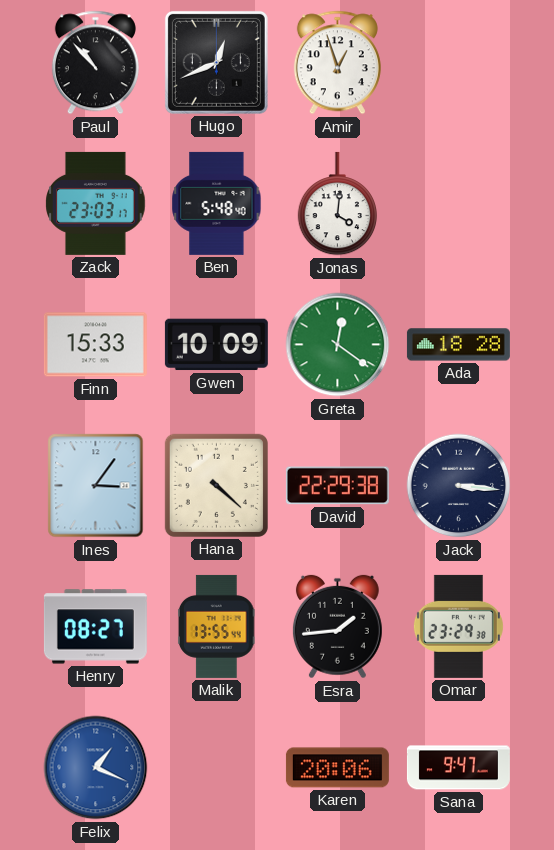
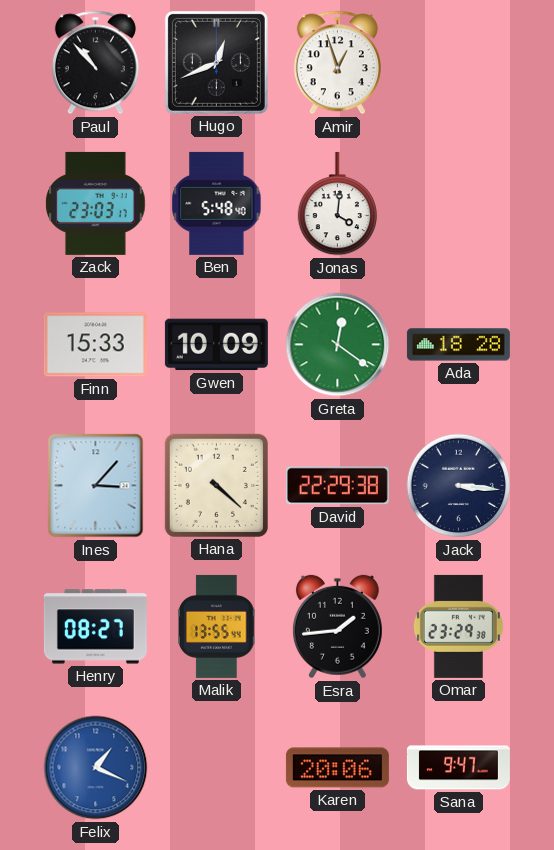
Ines: 3:06 -> 3:07
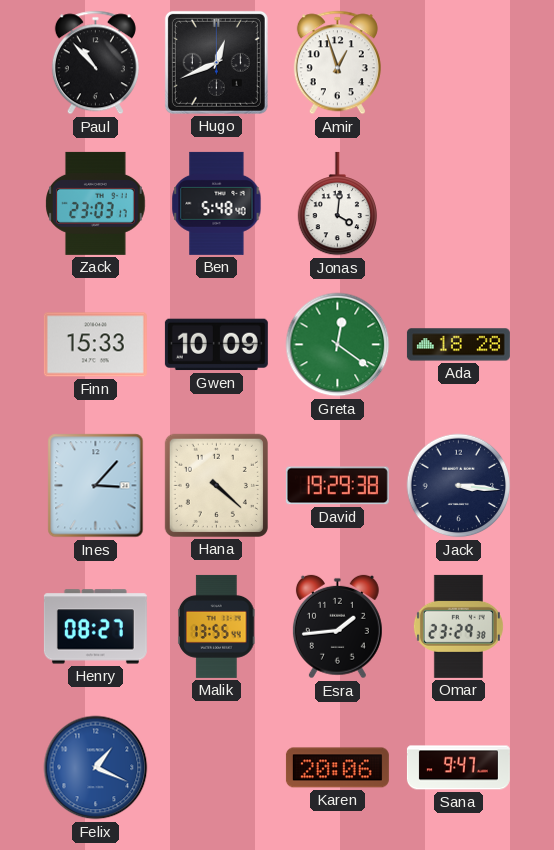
David: 22:29 -> 19:29
